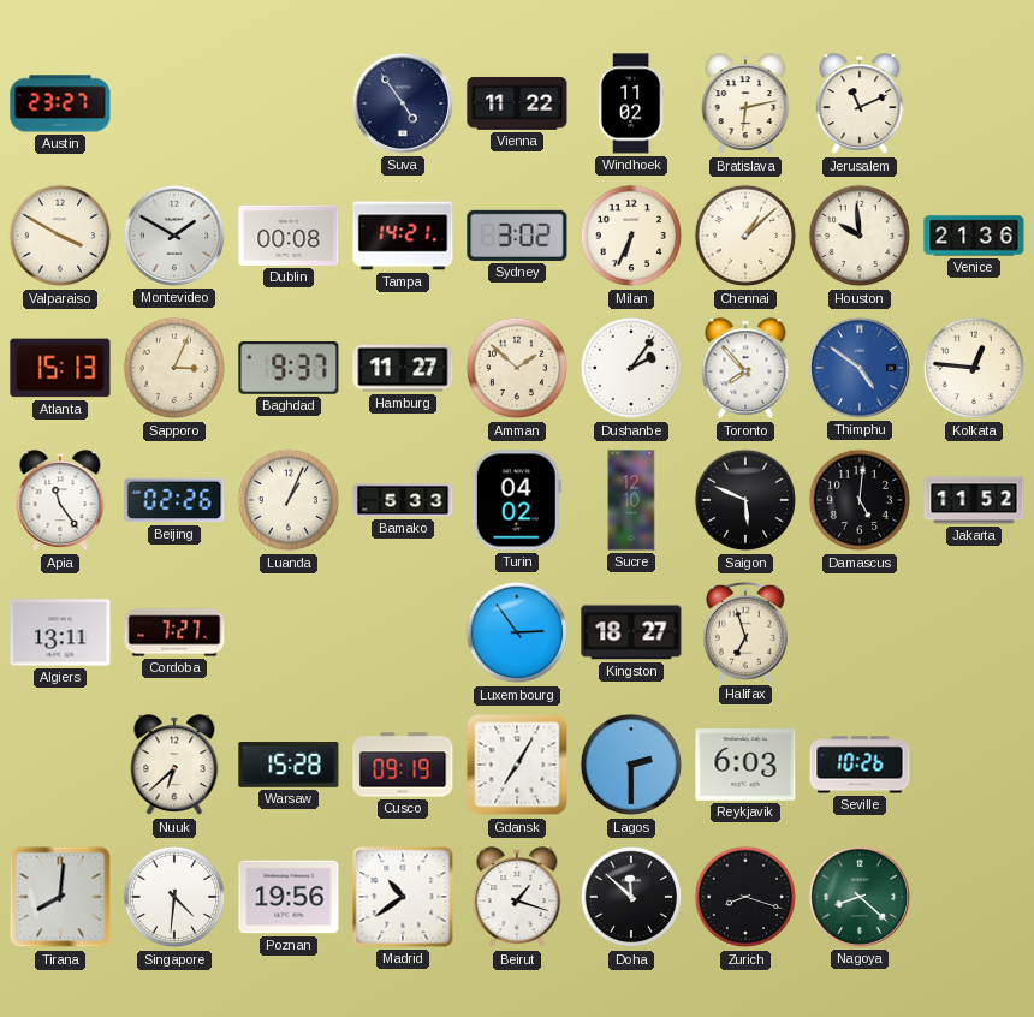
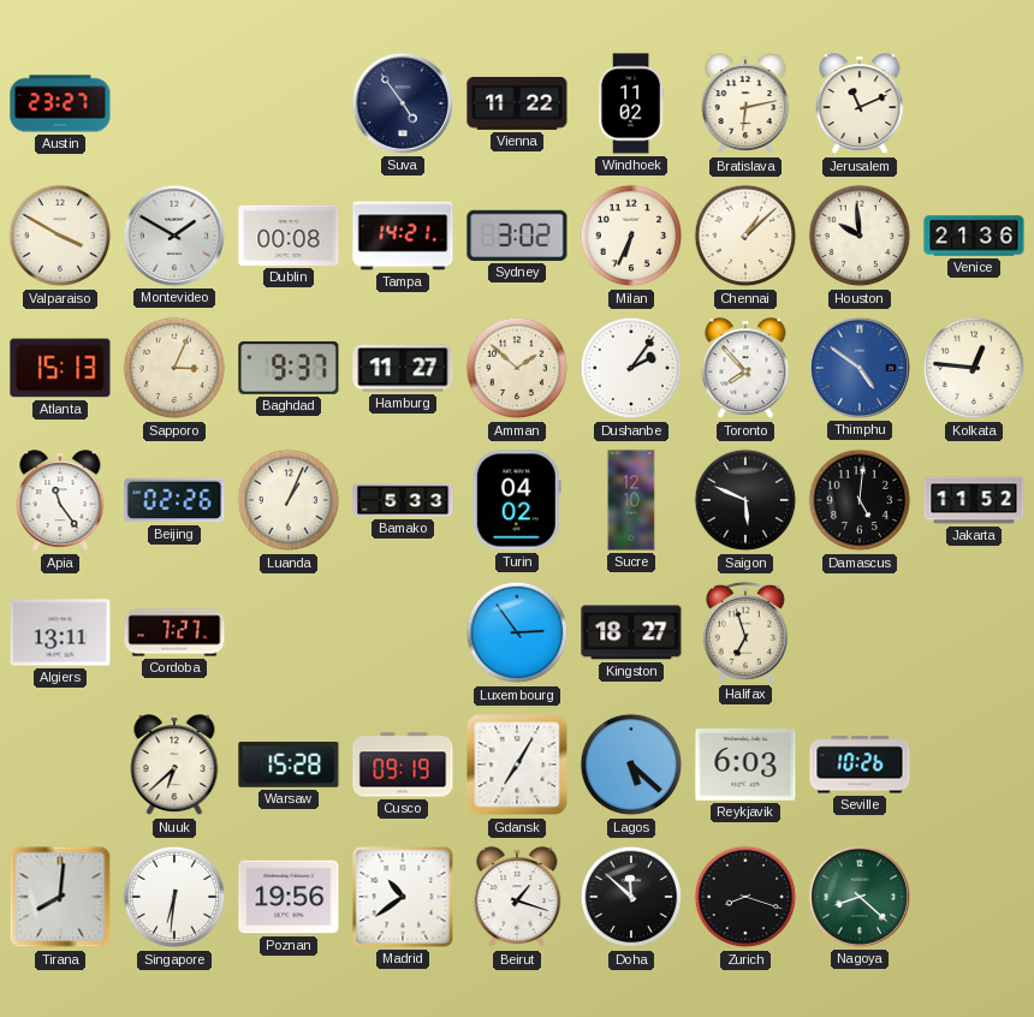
Lagos: 2:30 -> 5:22
Singapore: 4:31 -> 6:31
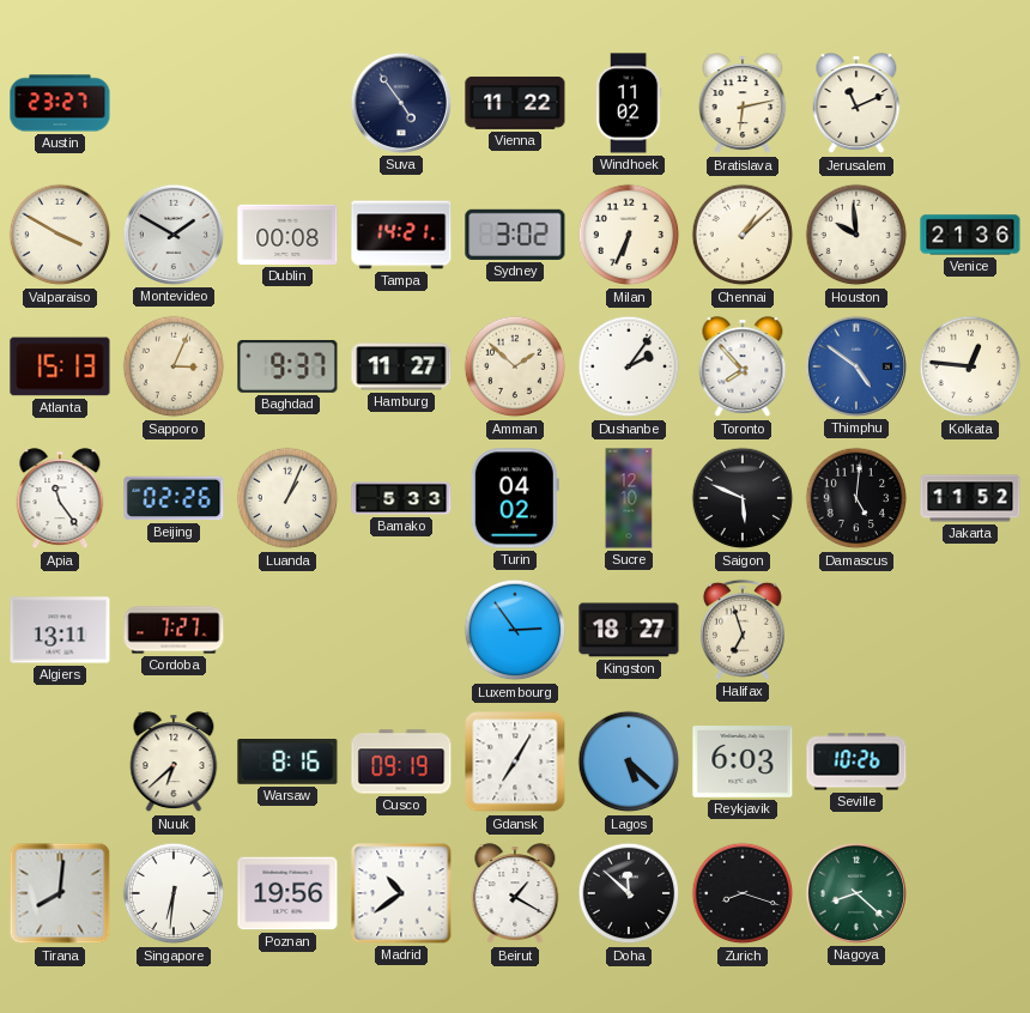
Warsaw: 15:28 -> 8:16
Beirut: 1:18 -> 1:20
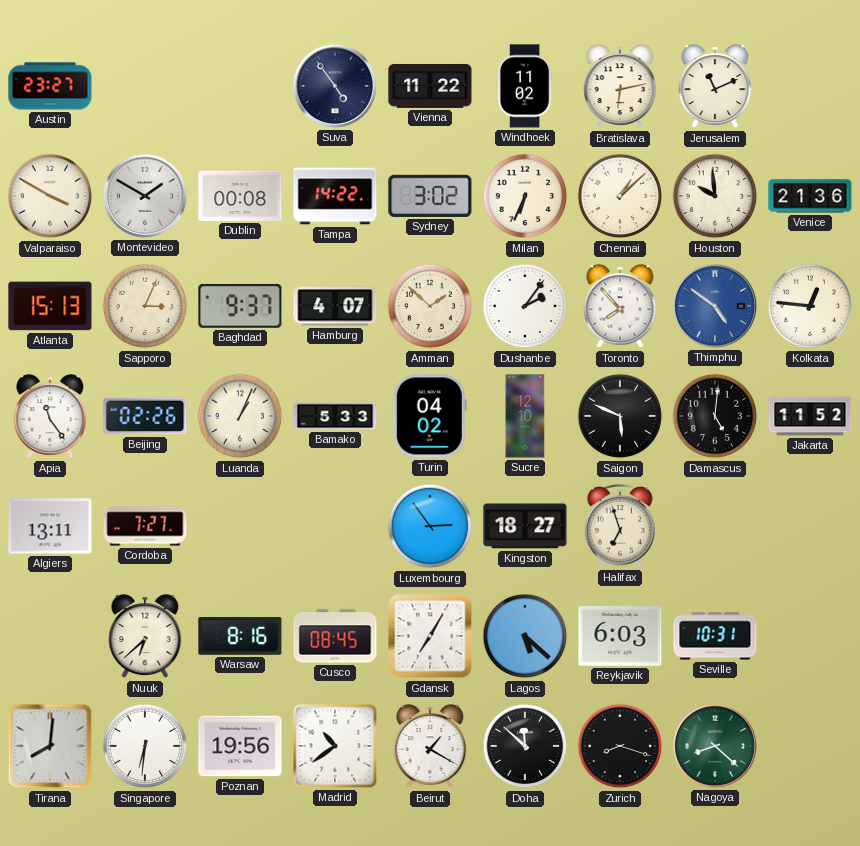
Tampa: 14:21 -> 14:22
Hamburg: 11:27 -> 4:07
Cusco: 09:19 -> 08:45
Seville: 10:26 -> 10:31
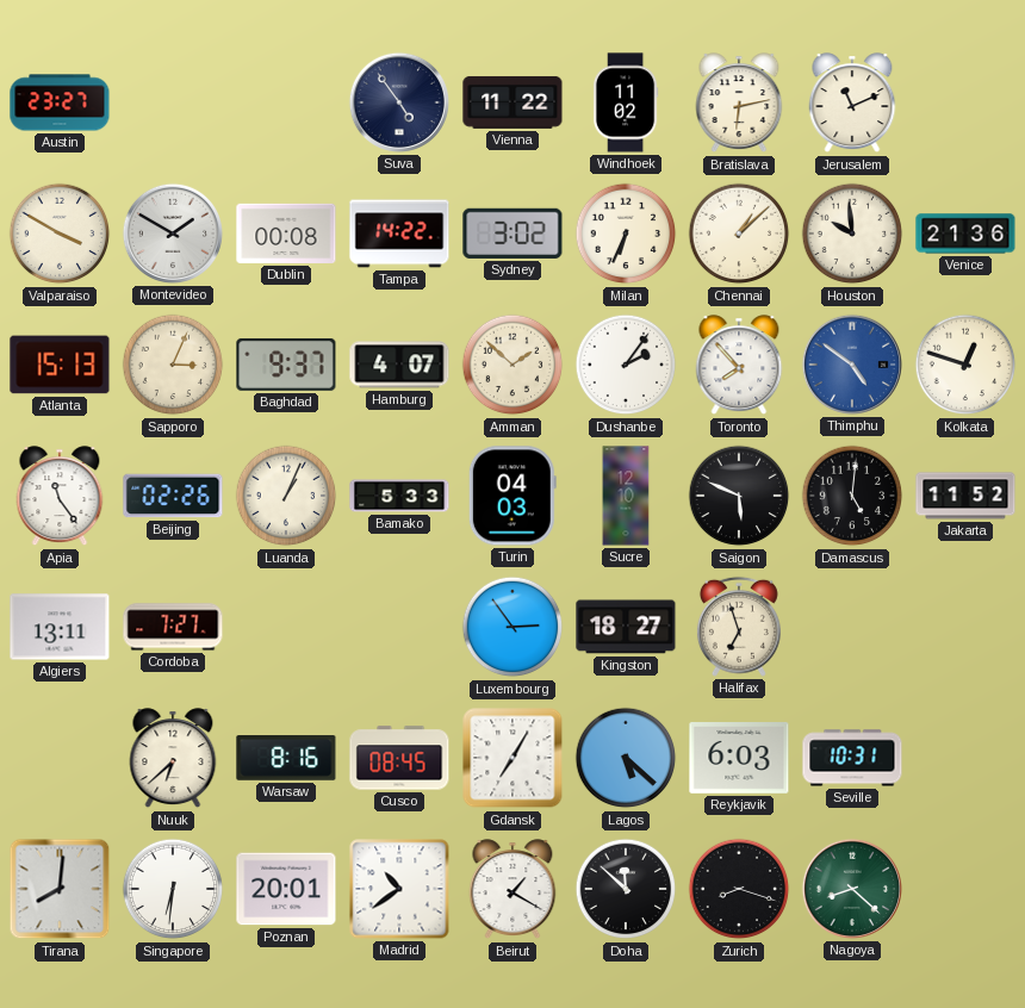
Kolkata: 12:46 -> 12:48
Turin: 04:02 -> 04:03
Poznan: 19:56 -> 20:01
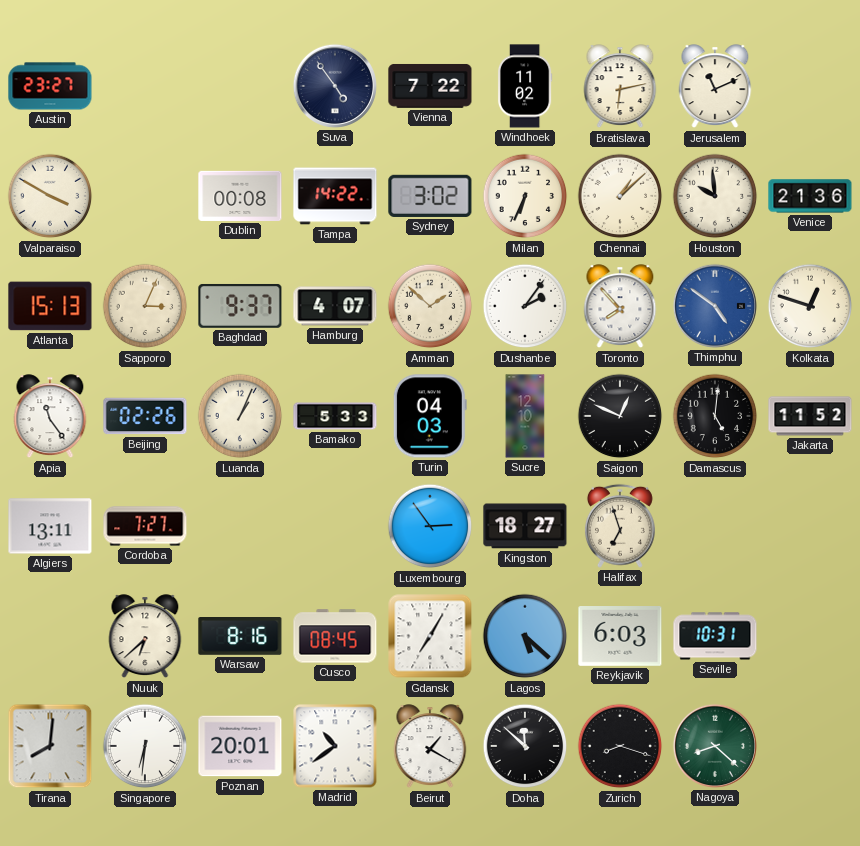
Vienna: 11:22 -> 7:22
Montevideo: 1:50 -> none
Saigon: 5:49 -> 12:49
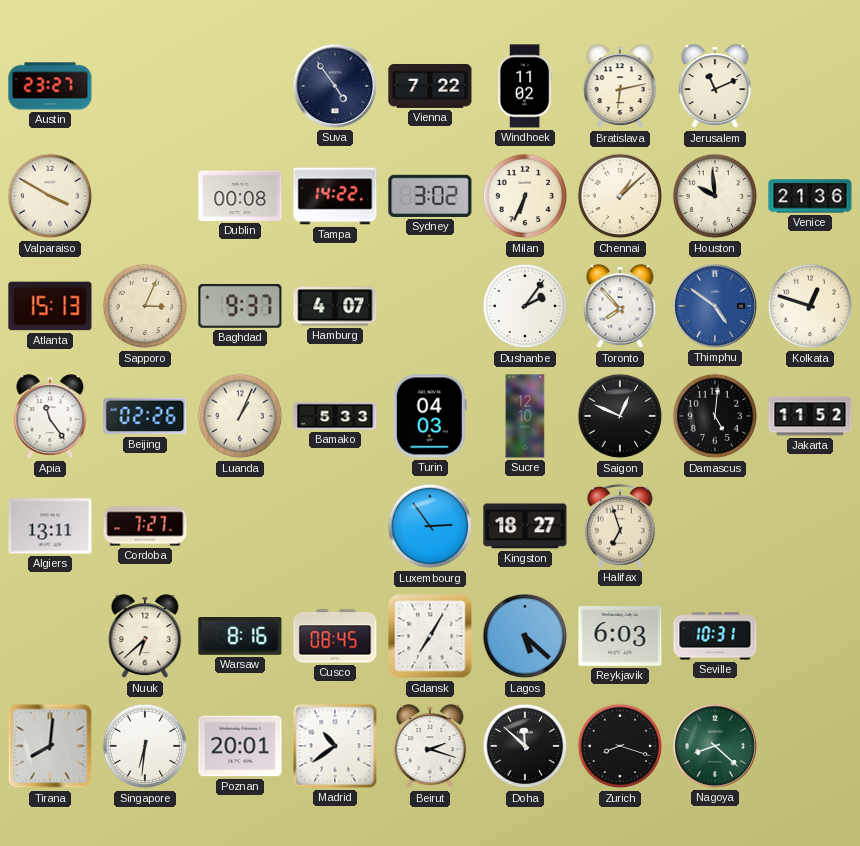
Amman: 1:52 -> none
Beirut: 1:20 -> 2:18
